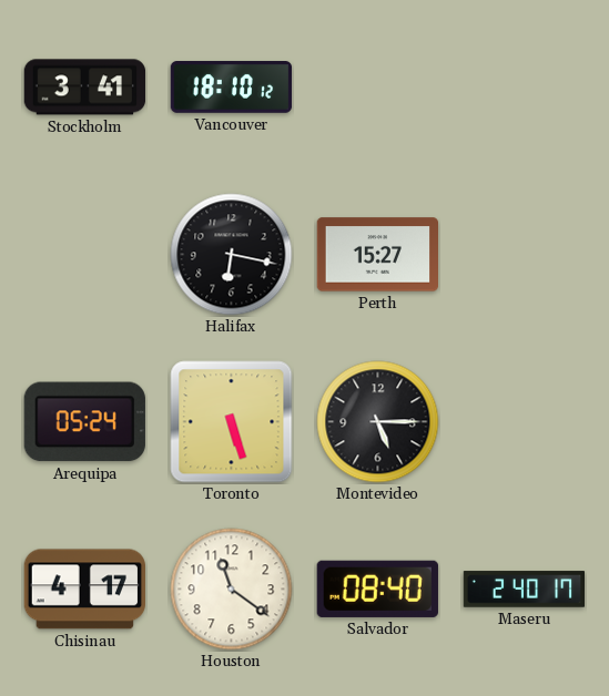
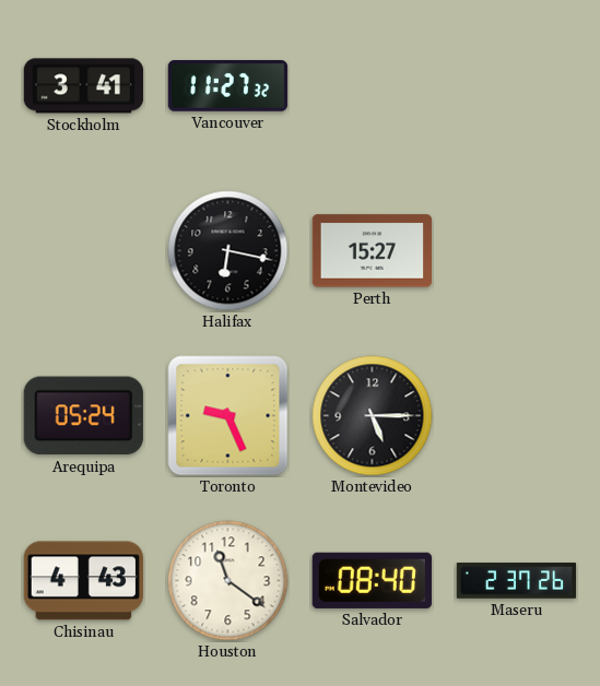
Vancouver: 18:10 -> 11:27
Toronto: 5:27 -> 9:26
Chisinau: 4:17 -> 4:43
Maseru: 2:40 -> 2:37
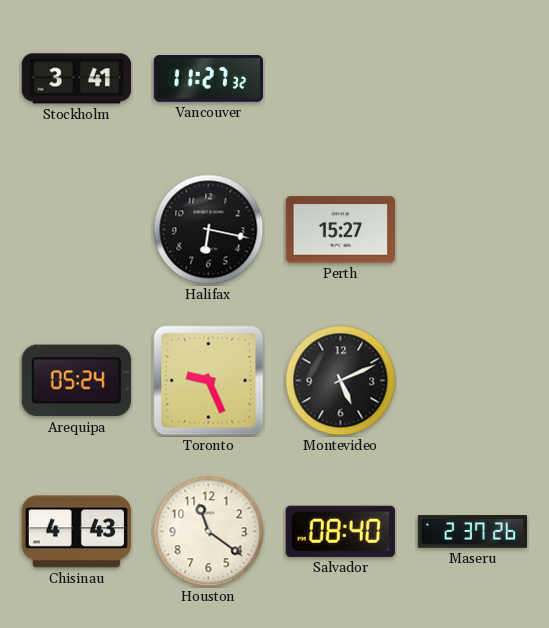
Montevideo: 5:15 -> 5:11
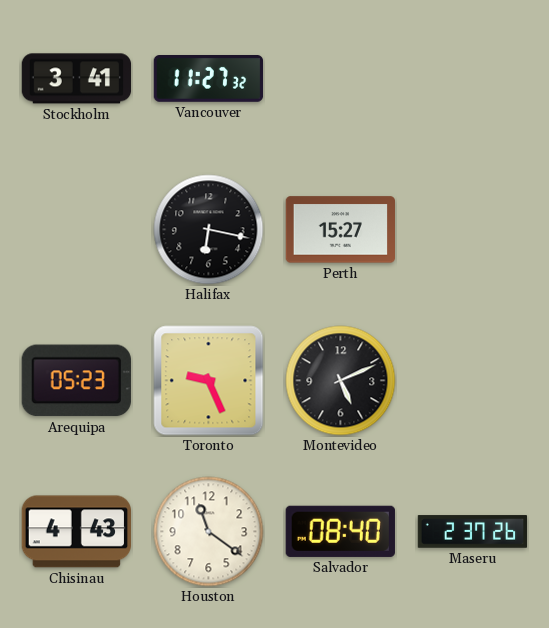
Arequipa: 05:24 -> 05:23
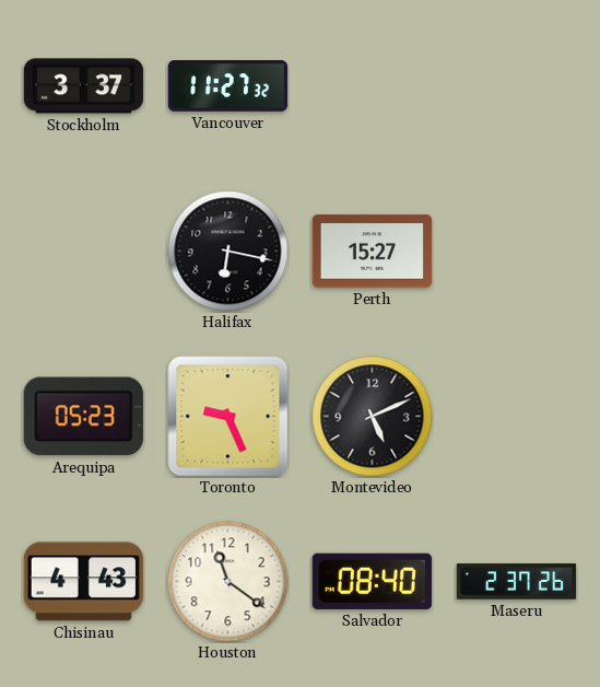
Stockholm: 3:41 -> 3:37
